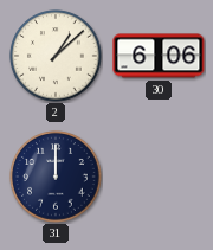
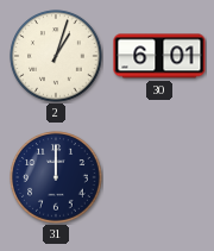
2: 1:08 -> 1:03
30: 6:06 -> 6:01
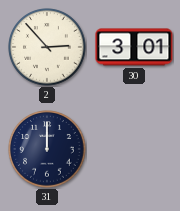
2: 1:03 -> 2:53
30: 6:01 -> 3:01
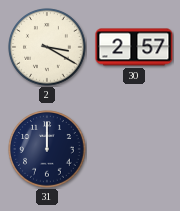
2: 2:53 -> 3:20
30: 3:01 -> 2:57
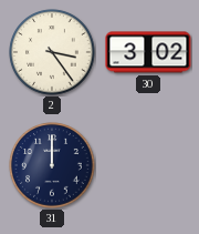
2: 3:20 -> 3:24
30: 2:57 -> 3:02
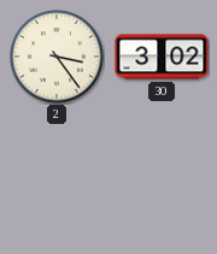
31: 12:00 -> none
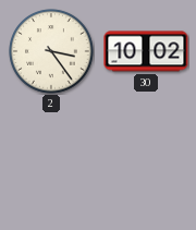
30: 3:02 -> 10:02
